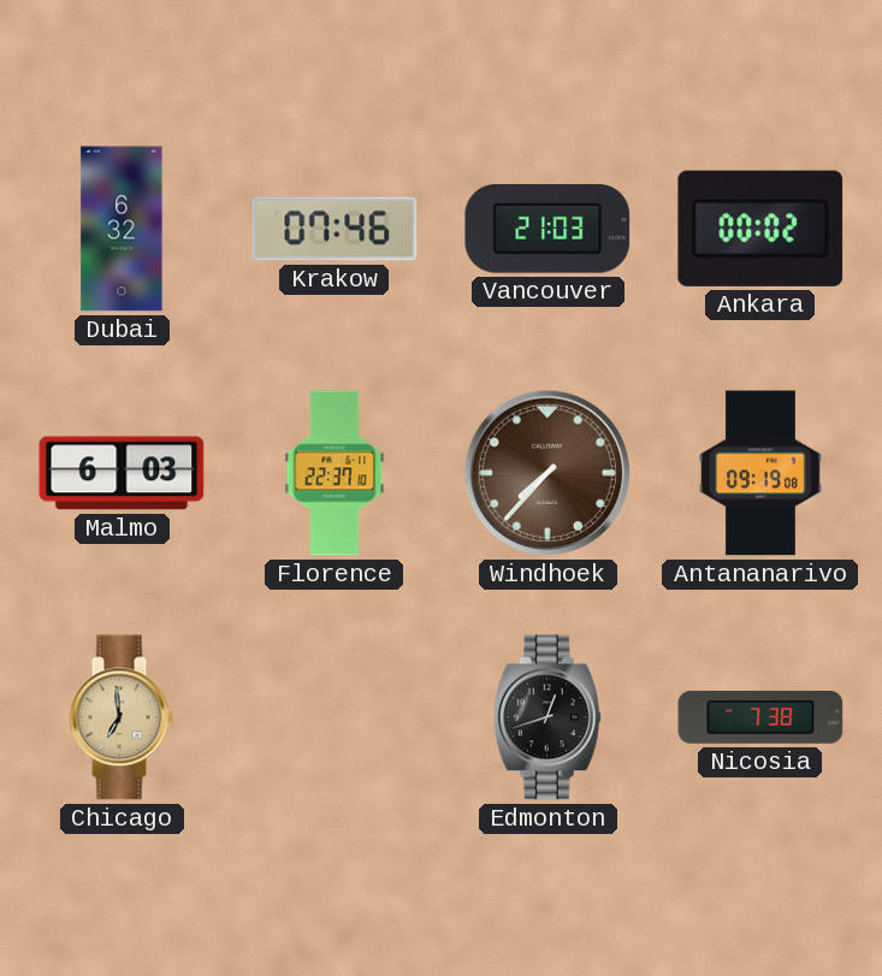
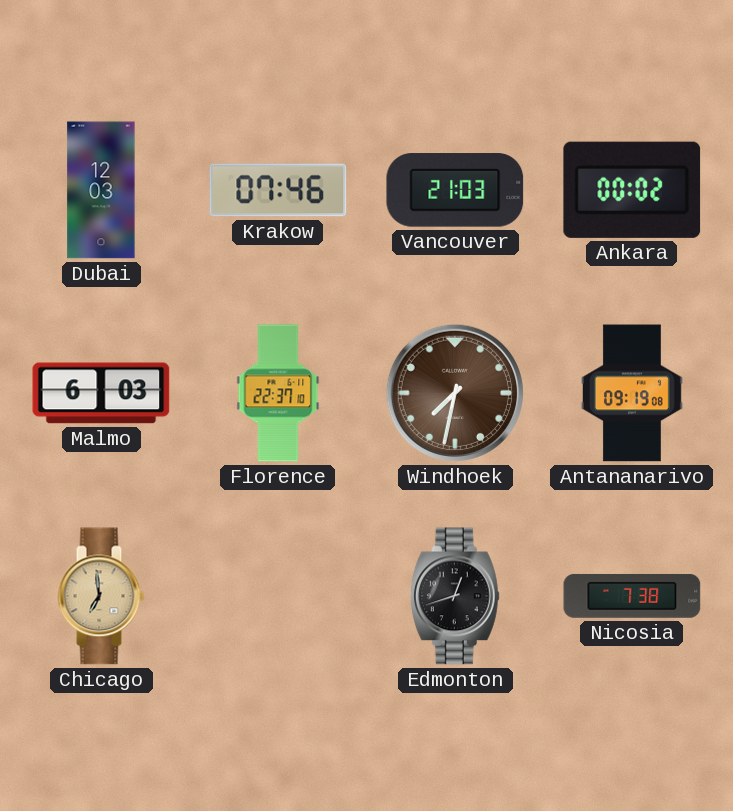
Dubai: 6:32 -> 12:03
Windhoek: 7:37 -> 7:32
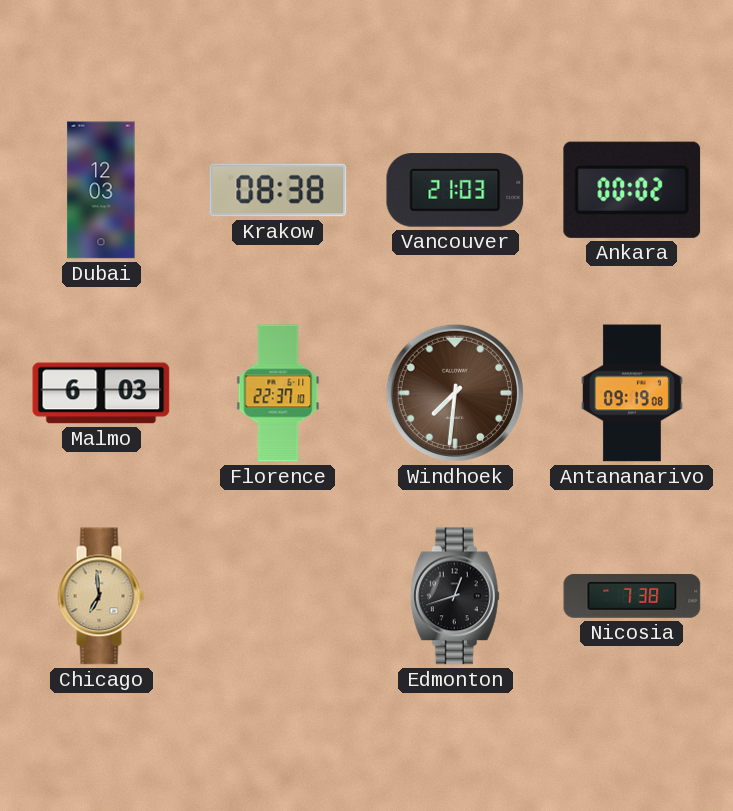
Krakow: 07:46 -> 08:38
Windhoek: 7:32 -> 7:31
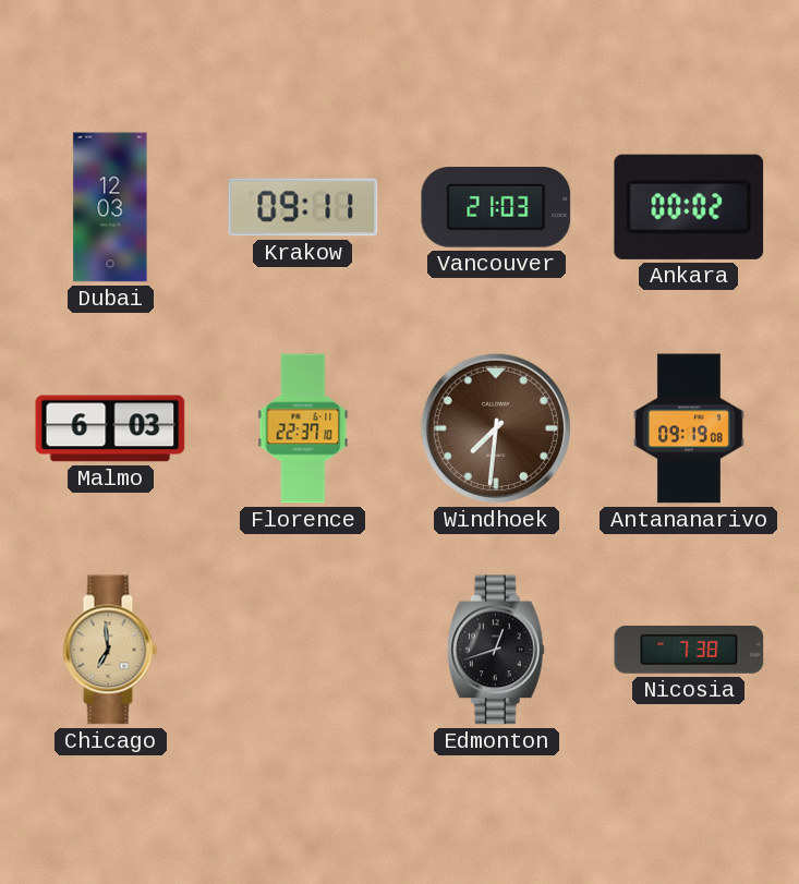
Krakow: 08:38 -> 09:11
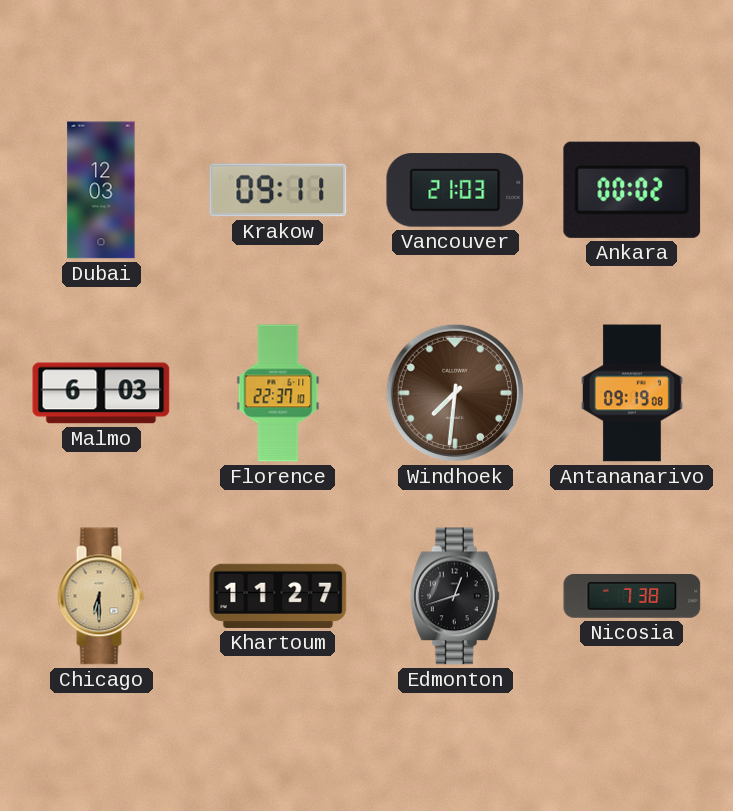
Chicago: 6:59 -> 6:30
Khartoum: none -> 11:27
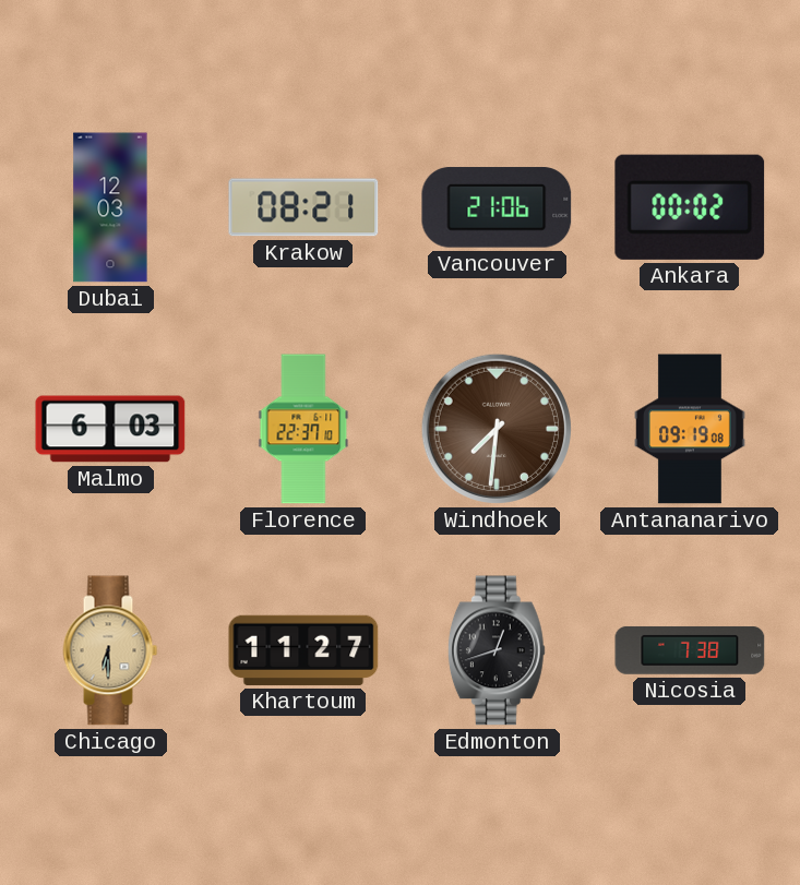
Krakow: 09:11 -> 08:21
Vancouver: 21:03 -> 21:06
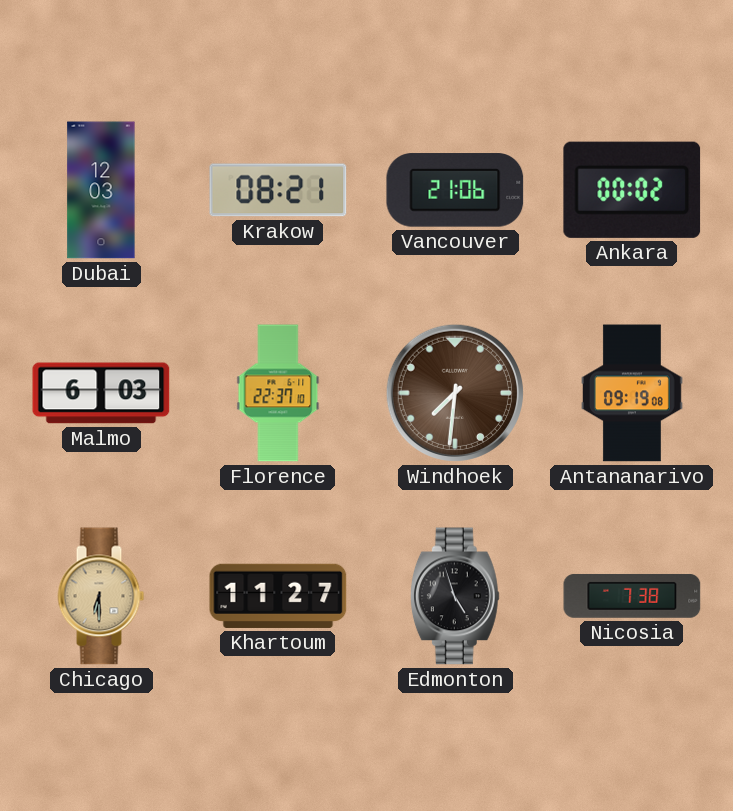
Edmonton: 12:42 -> 4:57
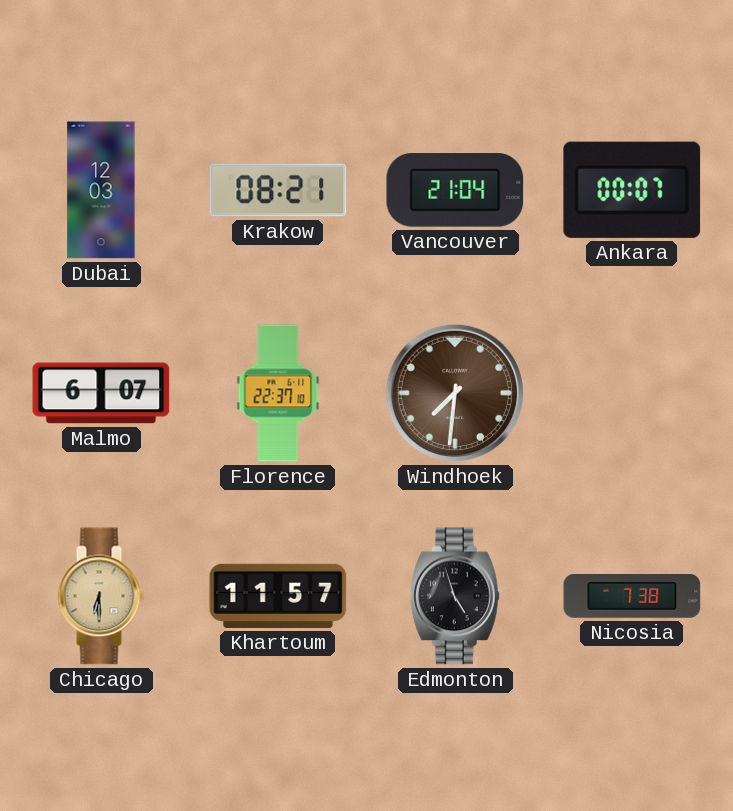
Vancouver: 21:06 -> 21:04
Ankara: 00:02 -> 00:07
Malmo: 6:03 -> 6:07
Antananarivo: 09:19 -> none
Khartoum: 11:27 -> 11:57
